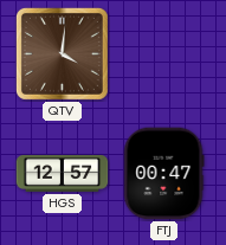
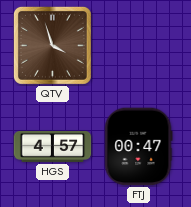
QTV: 4:01 -> 3:57
HGS: 12:57 -> 4:57
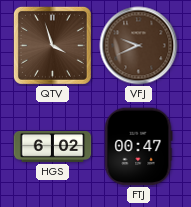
VFJ: none -> 9:41
HGS: 4:57 -> 6:02
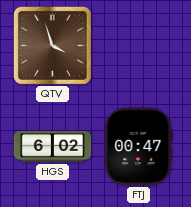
VFJ: 9:41 -> none
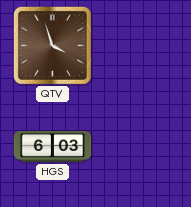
HGS: 6:02 -> 6:03
FTJ: 00:47 -> none
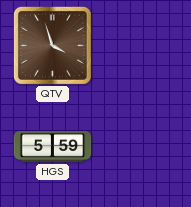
HGS: 6:03 -> 5:59
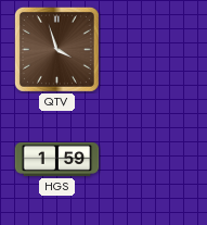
HGS: 5:59 -> 1:59
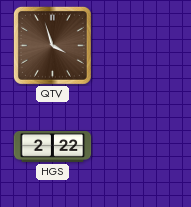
HGS: 1:59 -> 2:22
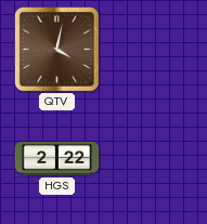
QTV: 3:57 -> 4:02
